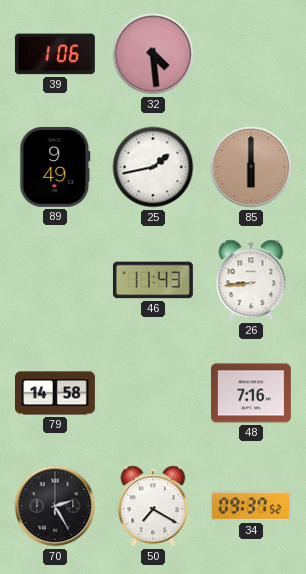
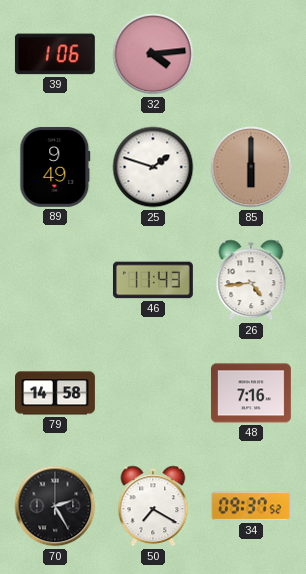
32: 4:29 -> 4:14
25: 1:43 -> 1:48
26: 8:44 -> 4:44
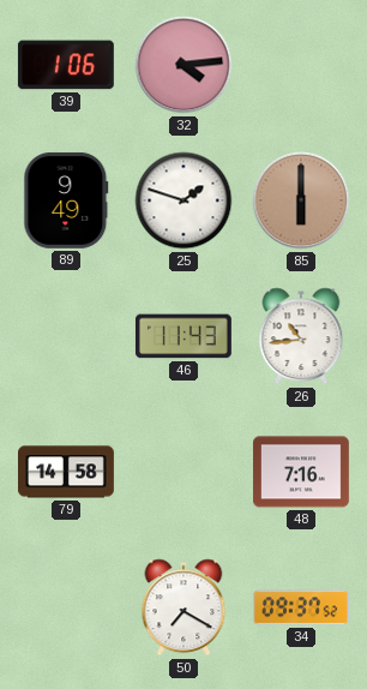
26: 4:44 -> 10:44
70: 2:25 -> none
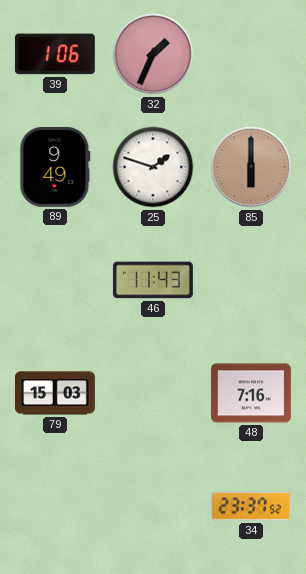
32: 4:14 -> 1:34
26: 10:44 -> none
79: 14:58 -> 15:03
50: 7:20 -> none
34: 09:37 -> 23:37
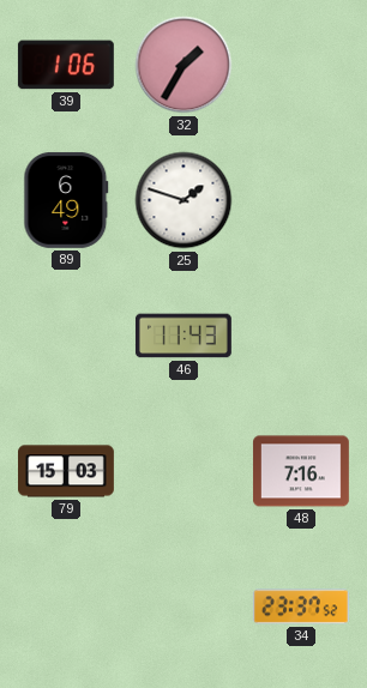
32: 1:34 -> 1:35
89: 9:49 -> 6:49
85: 6:00 -> none
